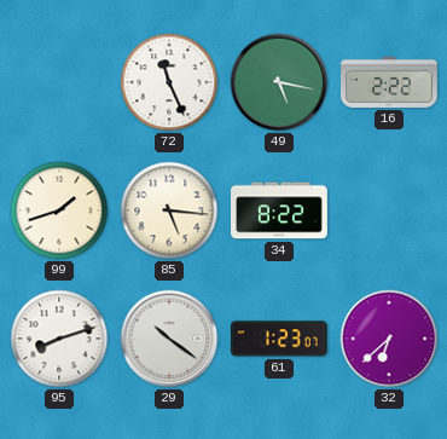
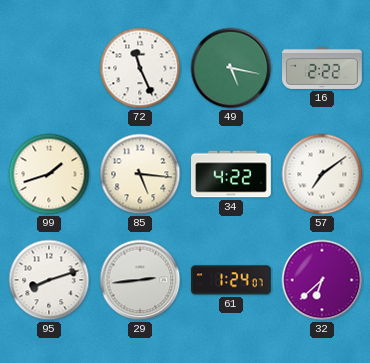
34: 8:22 -> 4:22
57: none -> 7:09
29: 10:21 -> 2:44
61: 1:23 -> 1:24
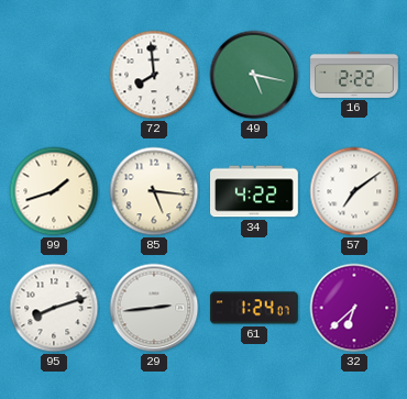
72: 11:26 -> 7:59
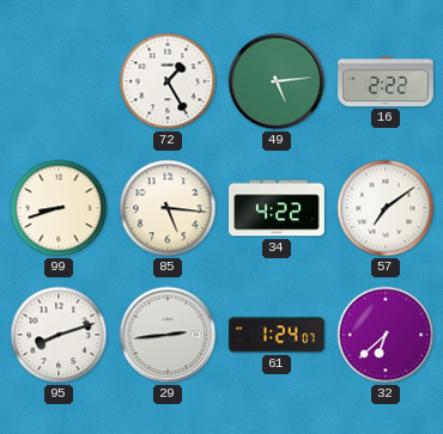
72: 7:59 -> 1:25
49: 5:17 -> 5:14
99: 1:42 -> 8:42
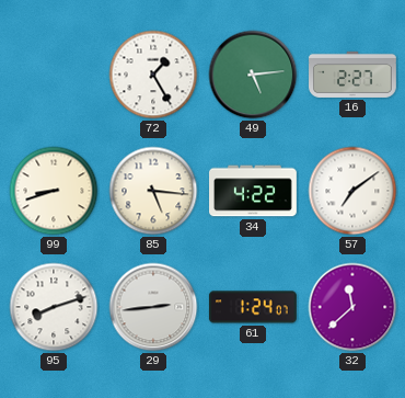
16: 2:22 -> 2:27
32: 6:38 -> 11:38
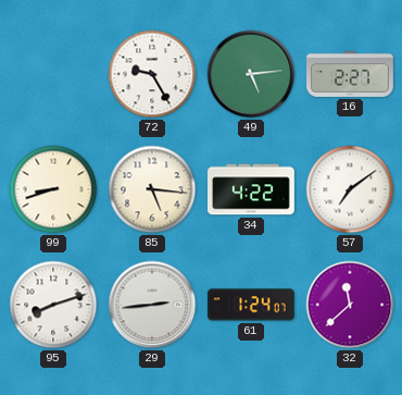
72: 1:25 -> 9:25
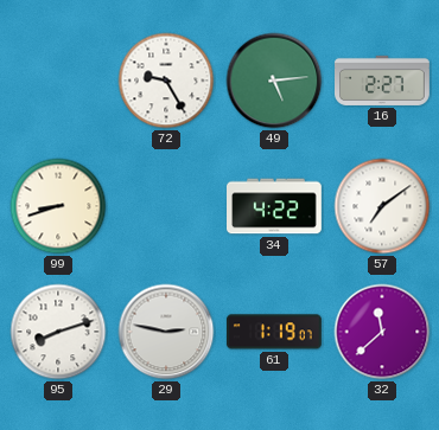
85: 5:16 -> none
29: 2:44 -> 2:47
61: 1:24 -> 1:19
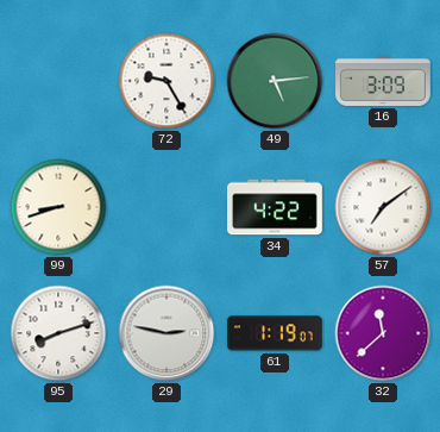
16: 2:27 -> 3:09
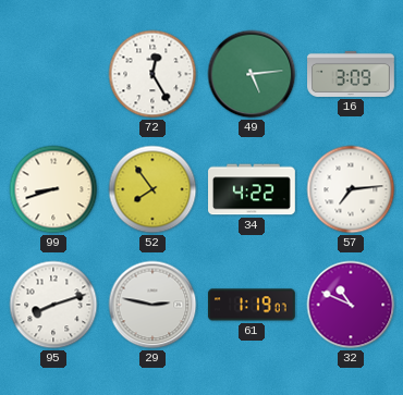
72: 9:25 -> 12:25
52: none -> 7:54
57: 7:09 -> 7:14
32: 11:38 -> 10:49
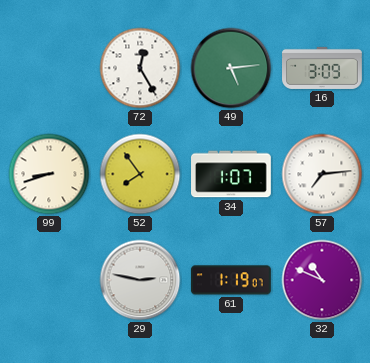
34: 4:22 -> 1:07
95: 8:12 -> none
